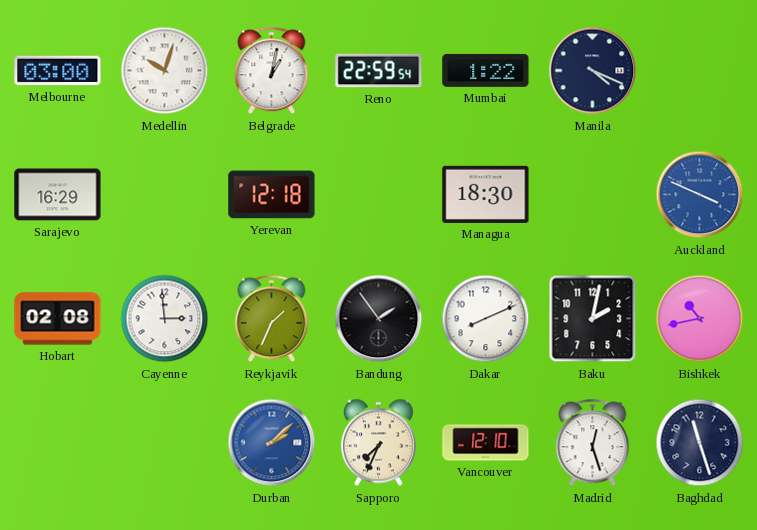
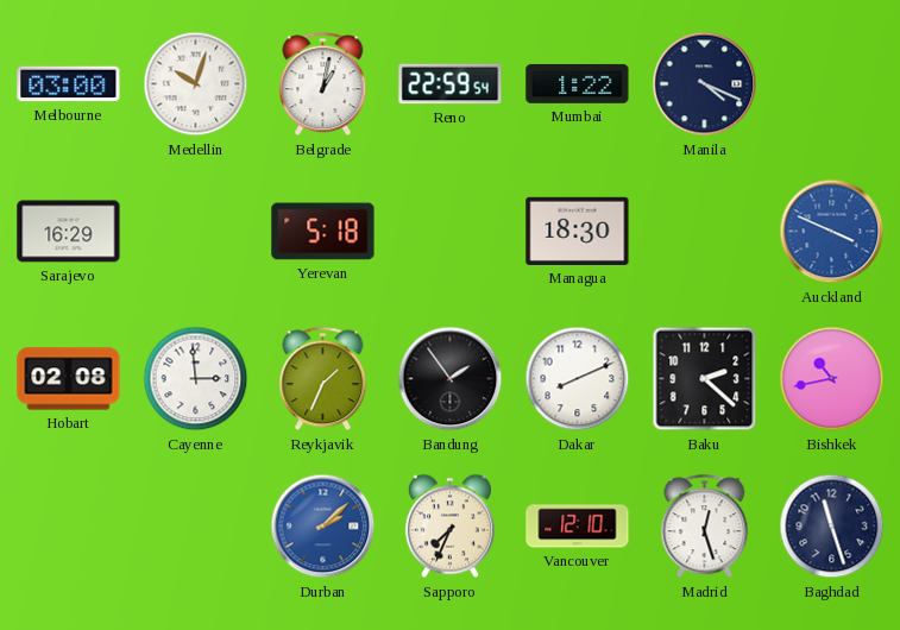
Yerevan: 12:18 -> 5:18
Baku: 2:02 -> 2:22
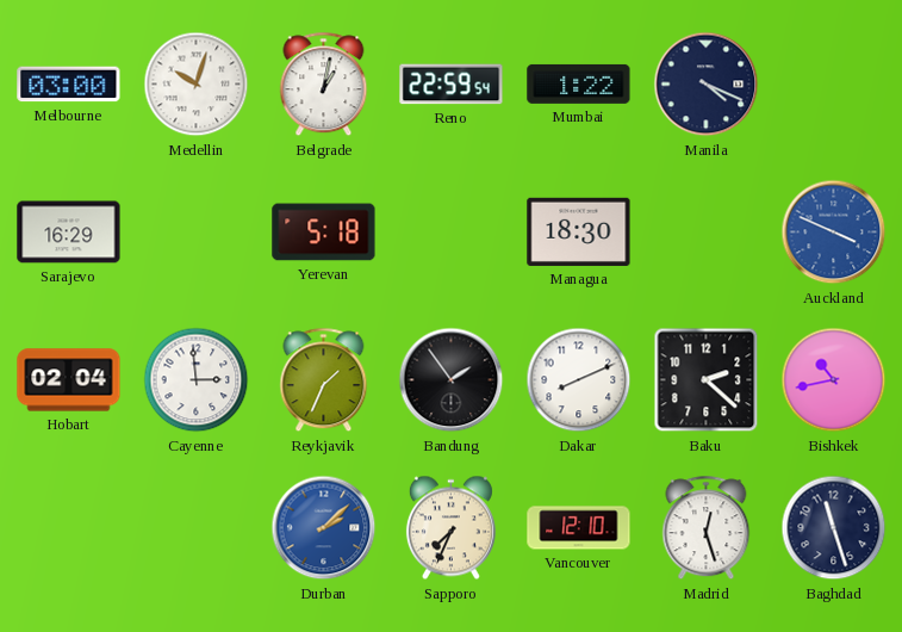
Hobart: 02:08 -> 02:04
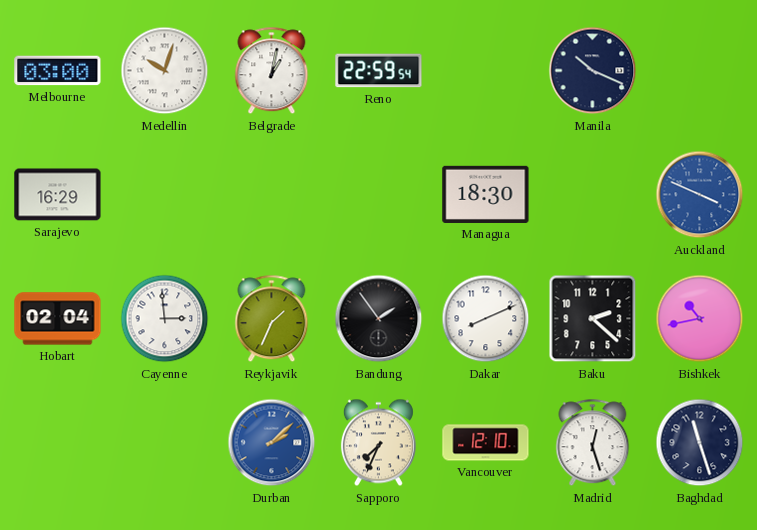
Mumbai: 1:22 -> none
Manila: 4:19 -> 10:19
Yerevan: 5:18 -> none
